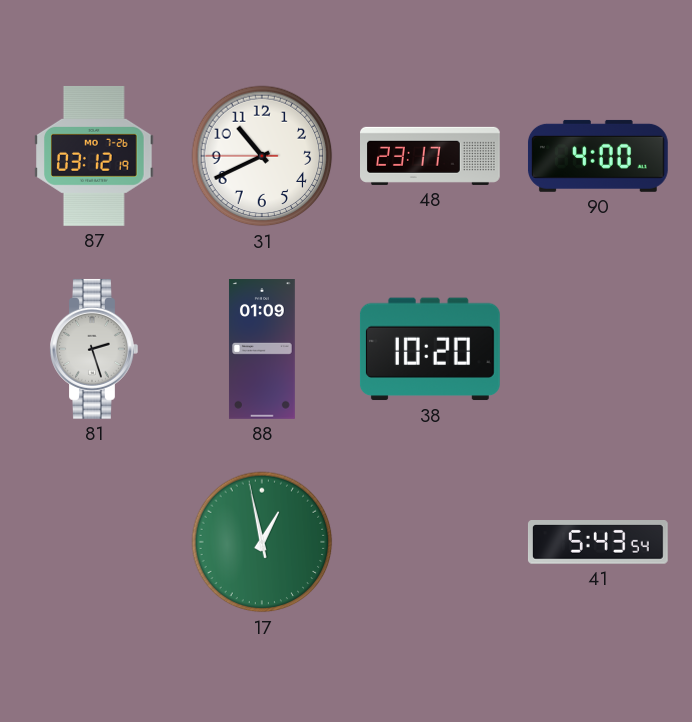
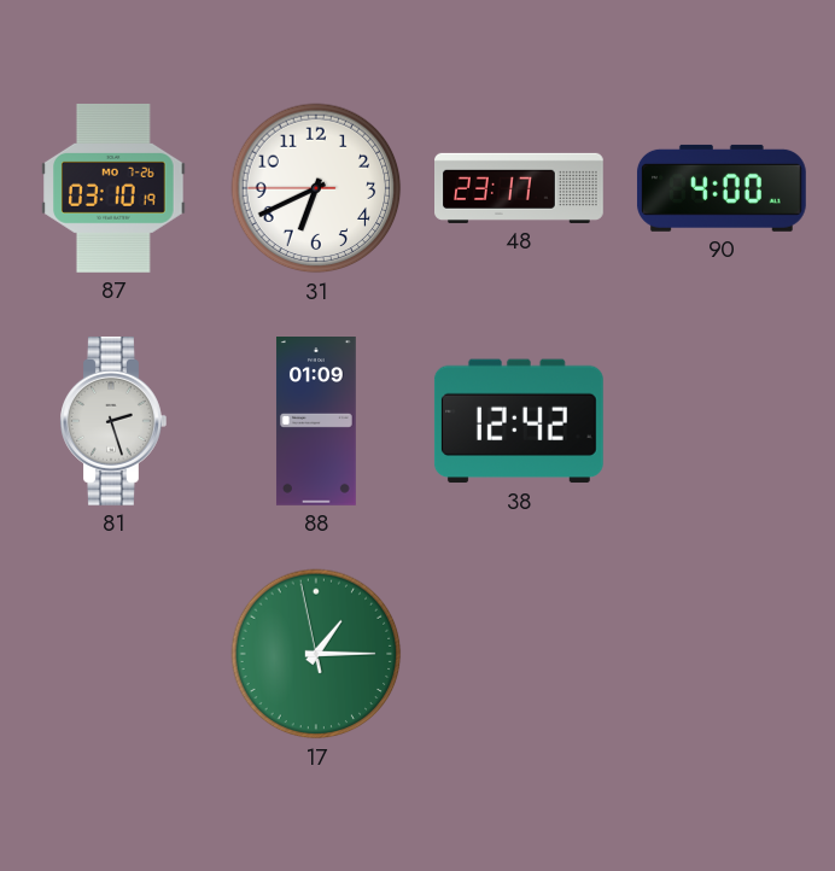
87: 03:12 -> 03:10
31: 10:40 -> 6:40
38: 10:20 -> 12:42
17: 12:57 -> 1:14
41: 5:43 -> none
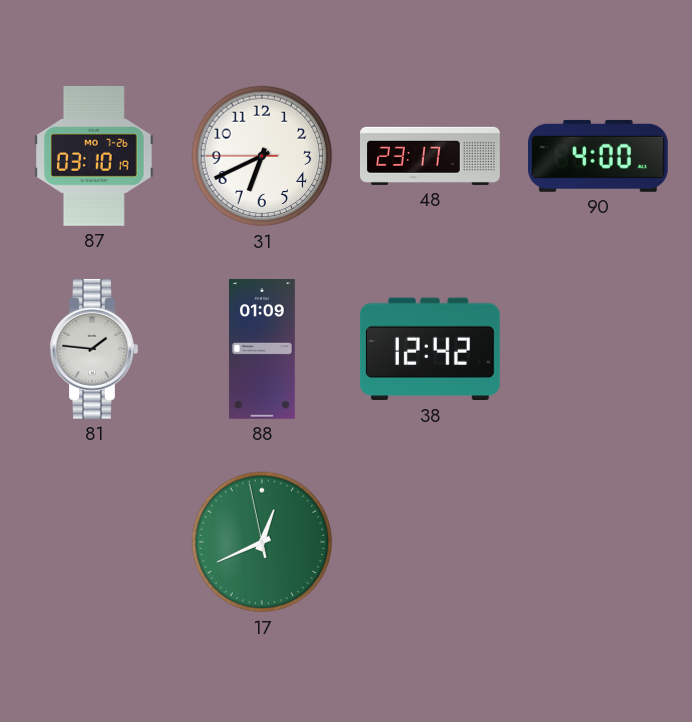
81: 2:27 -> 1:46
17: 1:14 -> 12:40
